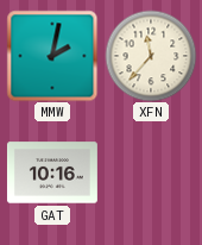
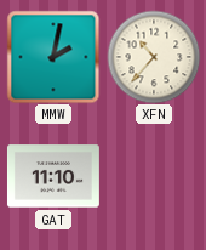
XFN: 11:37 -> 10:37
GAT: 10:16 -> 11:10
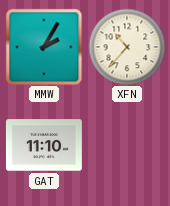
MMW: 2:02 -> 2:05
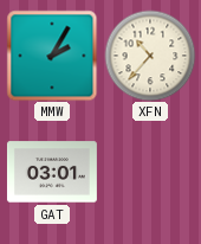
GAT: 11:10 -> 03:01
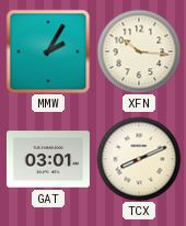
XFN: 10:37 -> 10:16
TCX: none -> 8:11
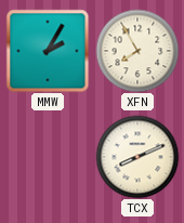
XFN: 10:16 -> 7:55
GAT: 03:01 -> none
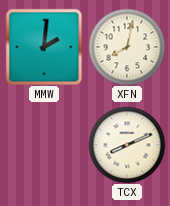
MMW: 2:05 -> 2:01
XFN: 7:55 -> 8:02
